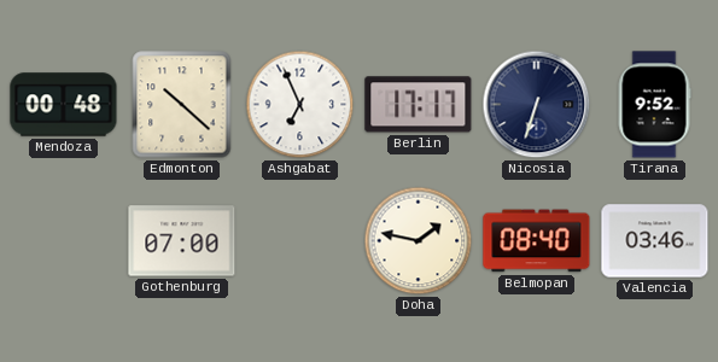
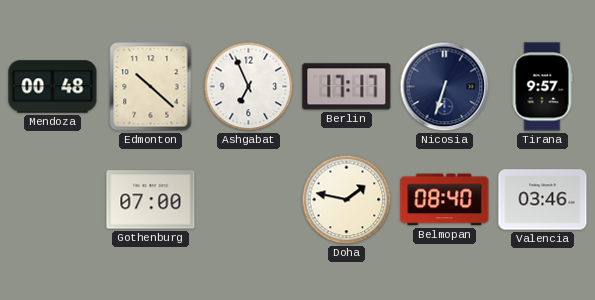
Tirana: 9:52 -> 9:57
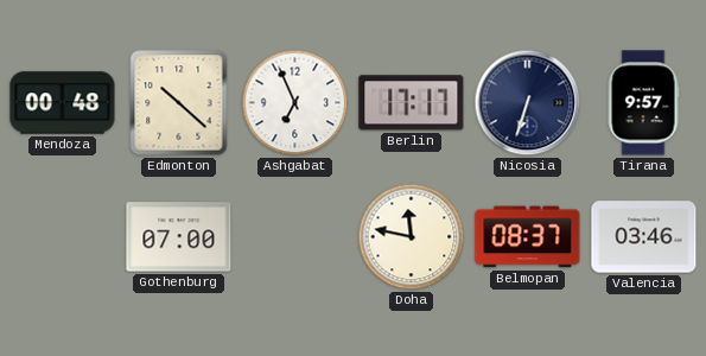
Doha: 1:47 -> 11:47
Belmopan: 08:40 -> 08:37
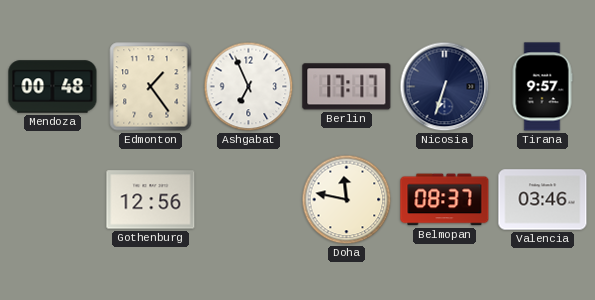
Edmonton: 10:22 -> 1:24
Gothenburg: 07:00 -> 12:56
